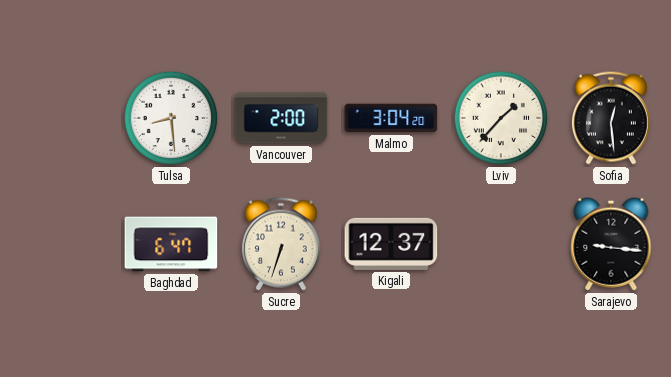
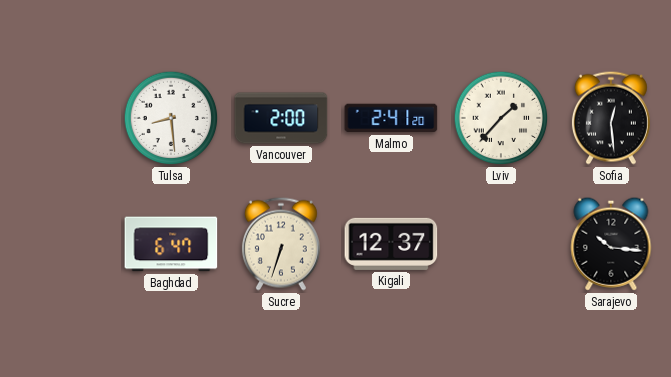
Malmo: 3:04 -> 2:41
Sarajevo: 9:16 -> 10:16
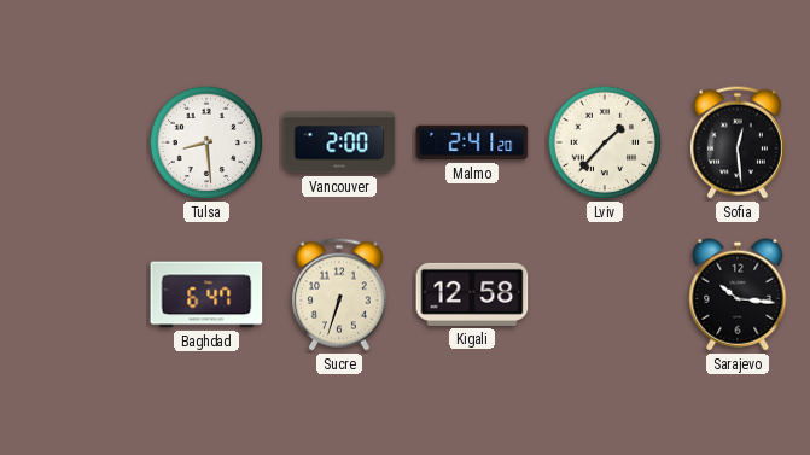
Kigali: 12:37 -> 12:58
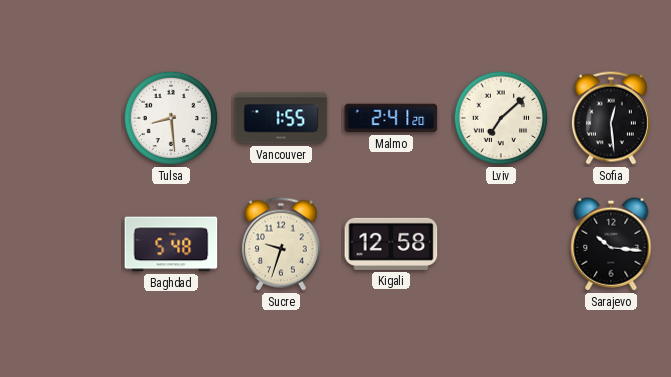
Vancouver: 2:00 -> 1:55
Lviv: 1:37 -> 7:08
Baghdad: 6:47 -> 5:48
Sucre: 6:33 -> 9:33
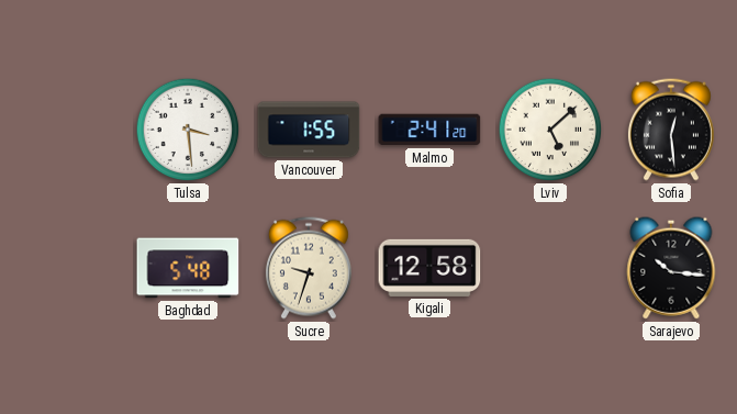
Tulsa: 8:29 -> 3:29
Lviv: 7:08 -> 5:08
